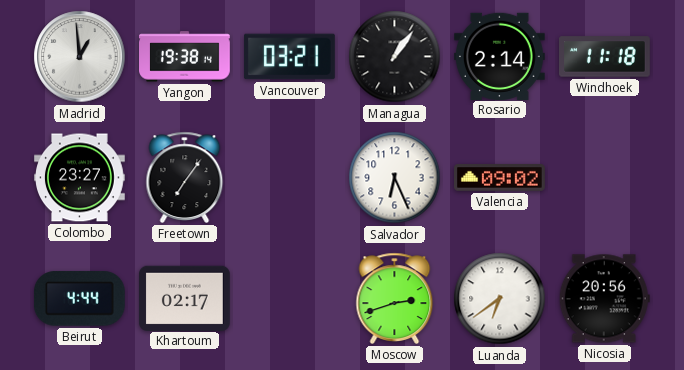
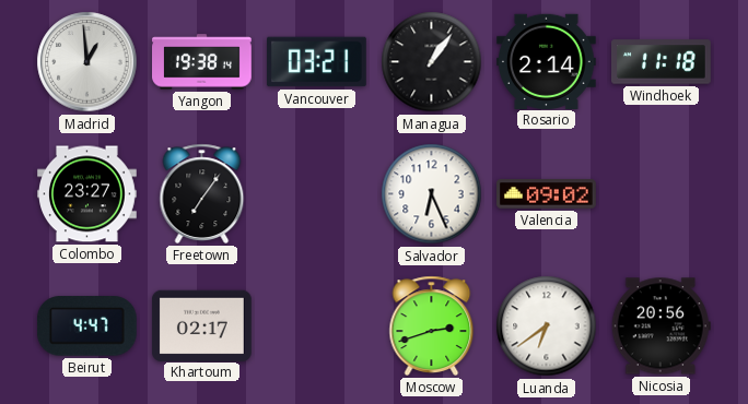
Beirut: 4:44 -> 4:47
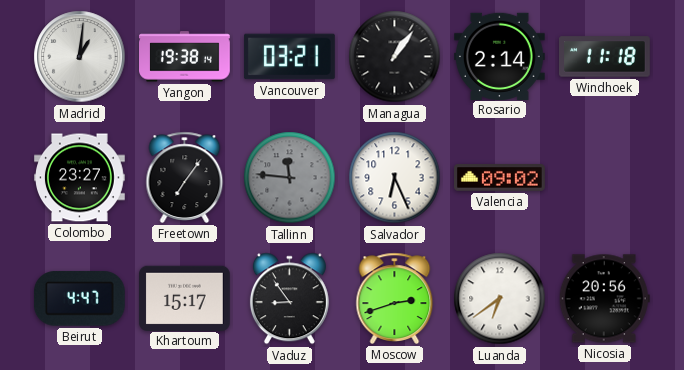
Madrid: 12:59 -> 1:01
Tallinn: none -> 11:46
Khartoum: 02:17 -> 15:17
Vaduz: none -> 8:54
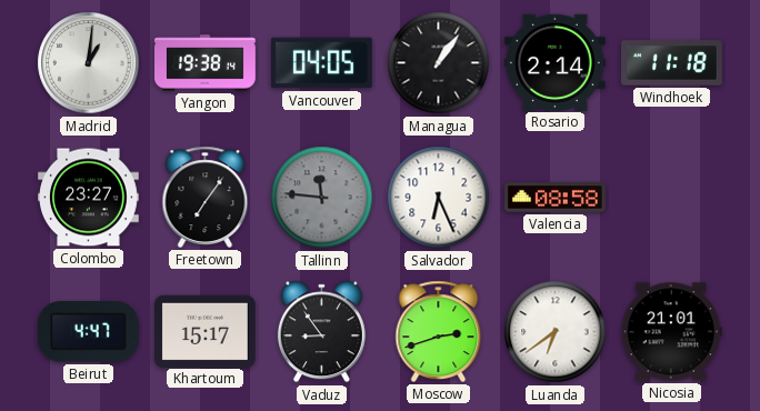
Vancouver: 03:21 -> 04:05
Valencia: 09:02 -> 08:58
Nicosia: 20:56 -> 21:01
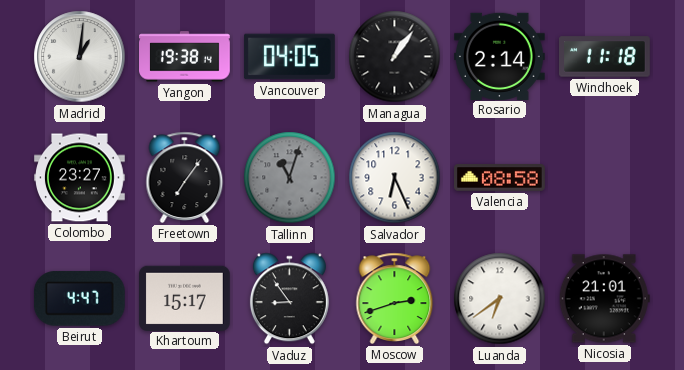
Tallinn: 11:46 -> 11:03
